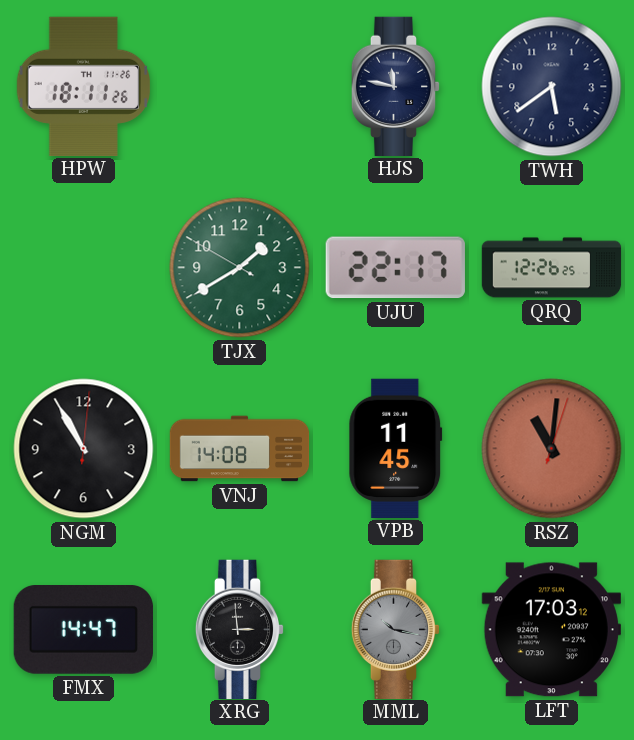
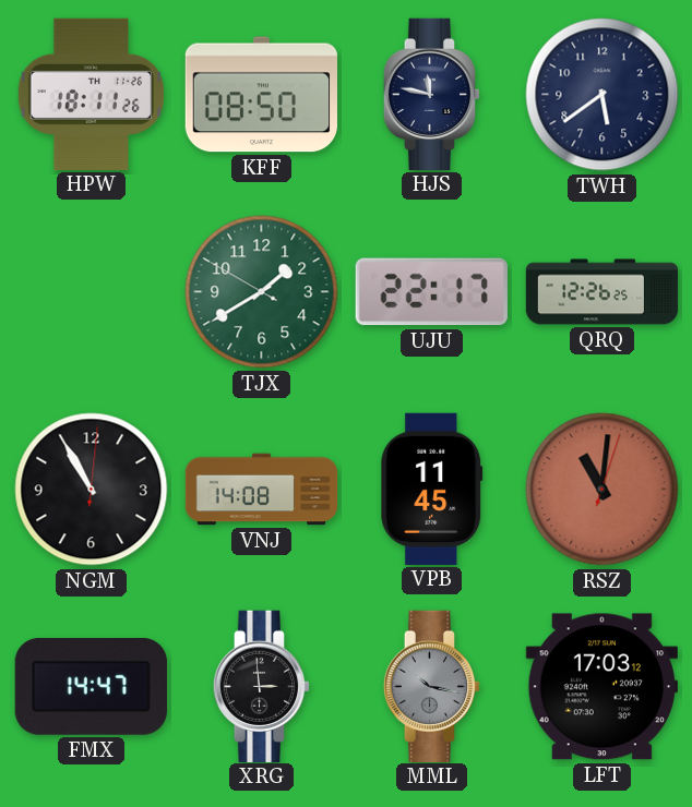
KFF: none -> 08:50
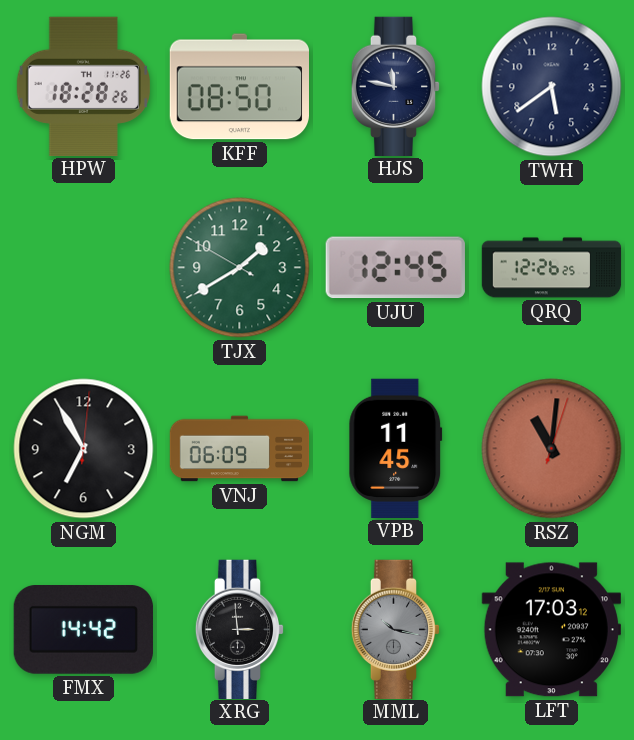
HPW: 18:11 -> 18:28
UJU: 22:17 -> 12:45
NGM: 10:55 -> 6:55
VNJ: 14:08 -> 06:09
FMX: 14:47 -> 14:42
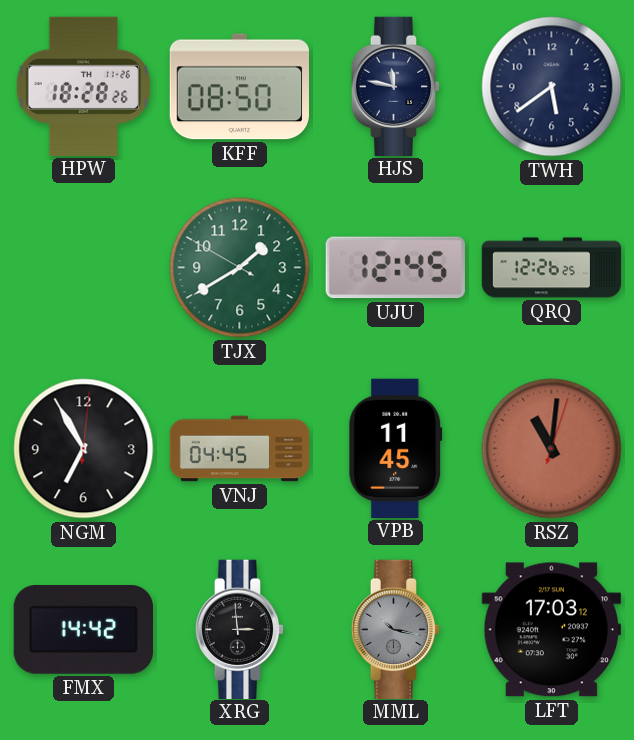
VNJ: 06:09 -> 04:45
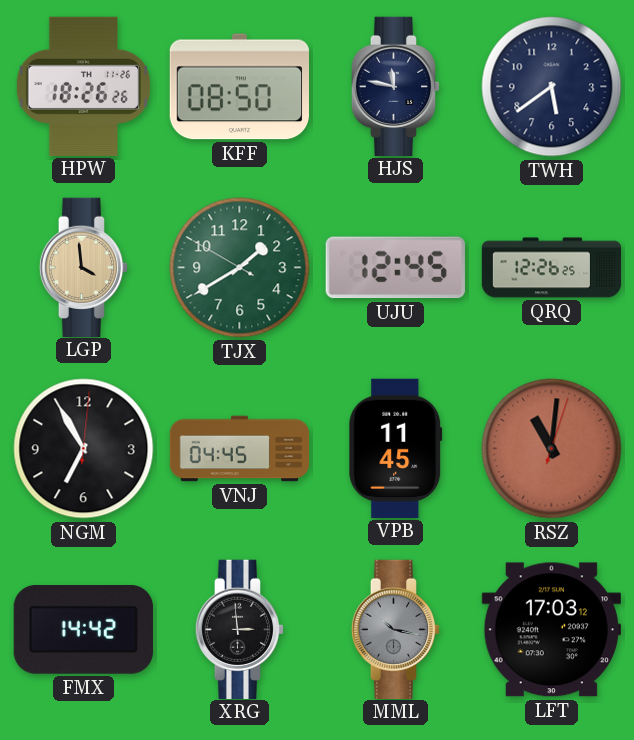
HPW: 18:28 -> 18:26
LGP: none -> 3:59
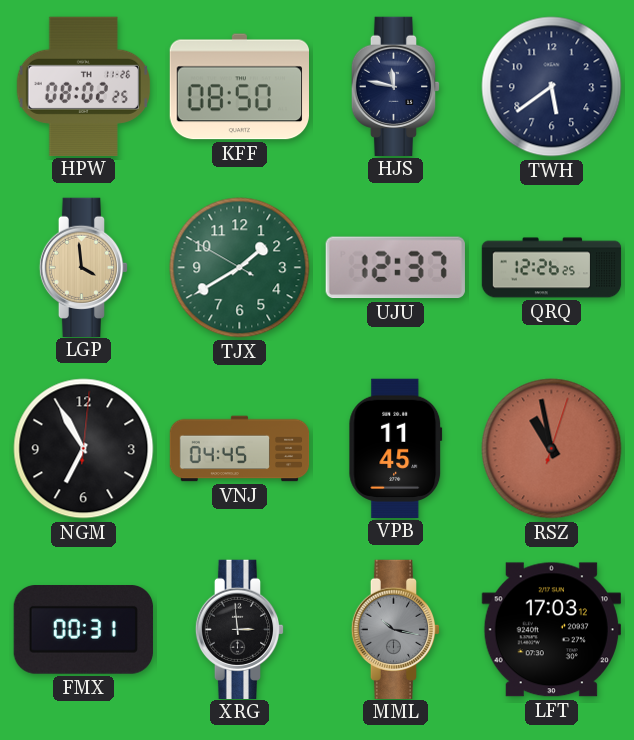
HPW: 18:26 -> 08:02
UJU: 12:45 -> 12:37
RSZ: 11:01 -> 10:58
FMX: 14:42 -> 00:31
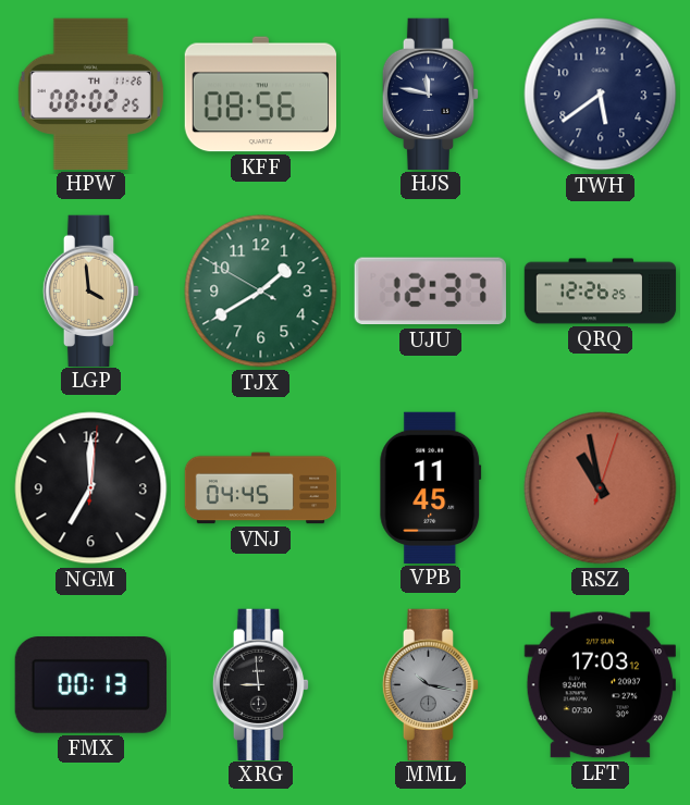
KFF: 08:50 -> 08:56
NGM: 6:55 -> 7:00
FMX: 00:31 -> 00:13
XRG: 2:59 -> 8:59
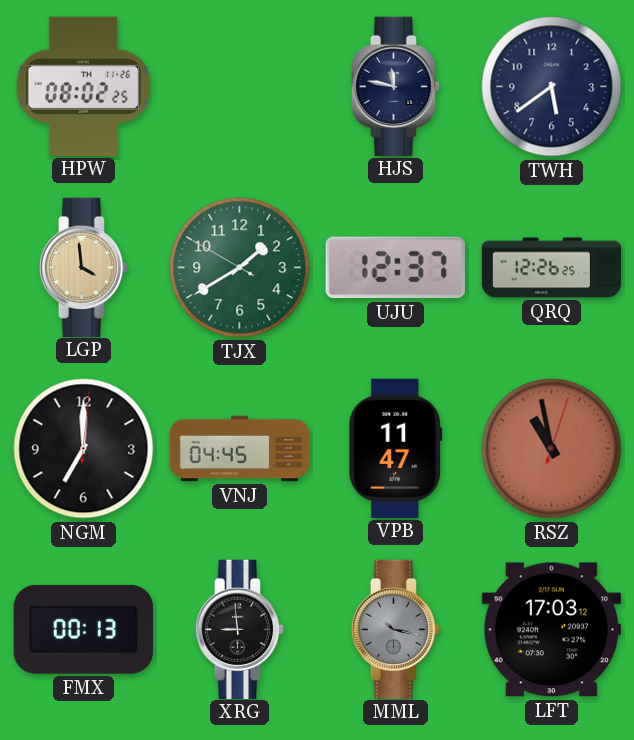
KFF: 08:56 -> none
VPB: 11:45 -> 11:47
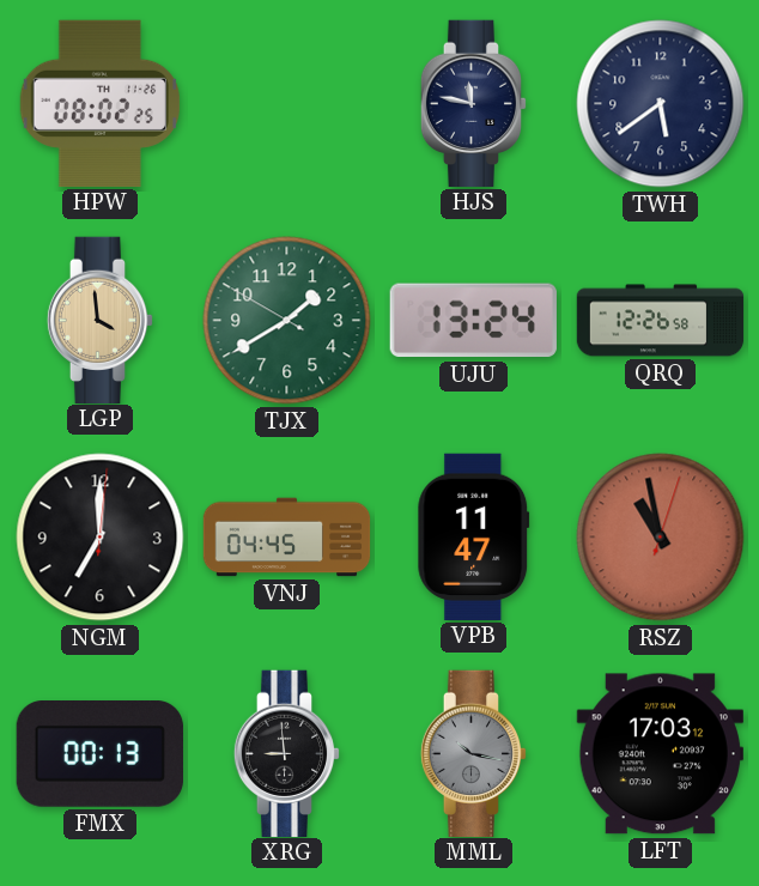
UJU: 12:37 -> 13:24
QRQ: 12:26:25 -> 12:26:58
